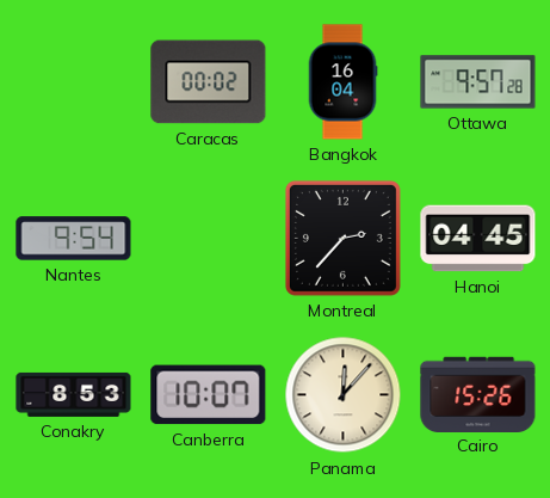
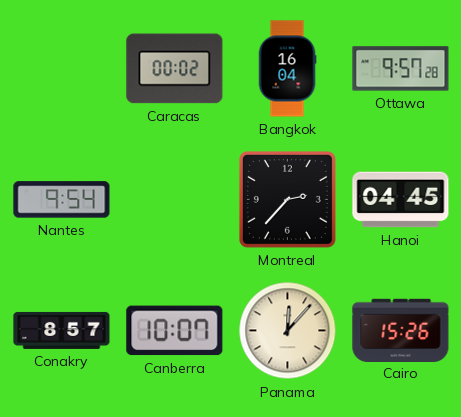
Conakry: 8:53 -> 8:57
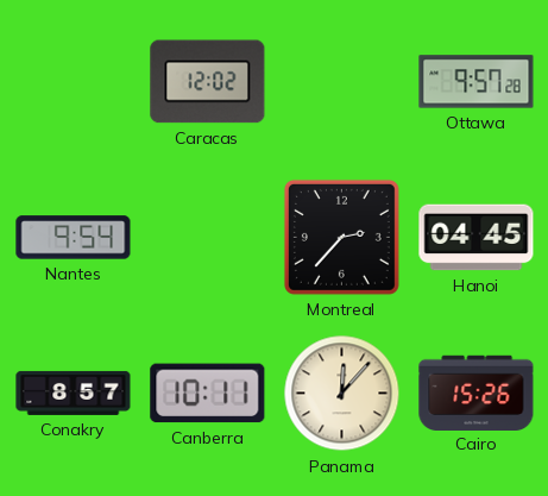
Caracas: 00:02 -> 12:02
Bangkok: 16:04 -> none
Canberra: 10:07 -> 10:11
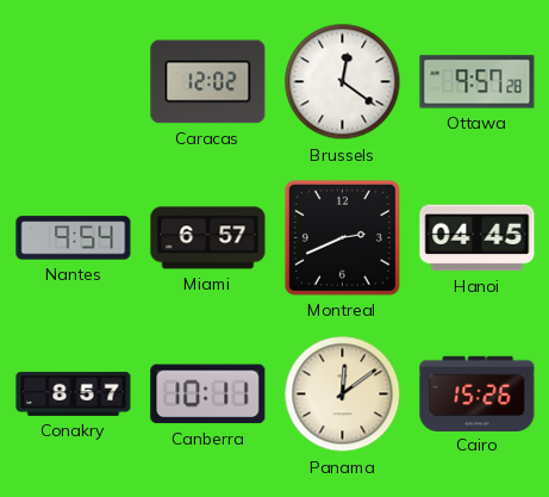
Brussels: none -> 12:21
Miami: none -> 6:57
Montreal: 2:37 -> 2:41
Panama: 12:07 -> 12:09
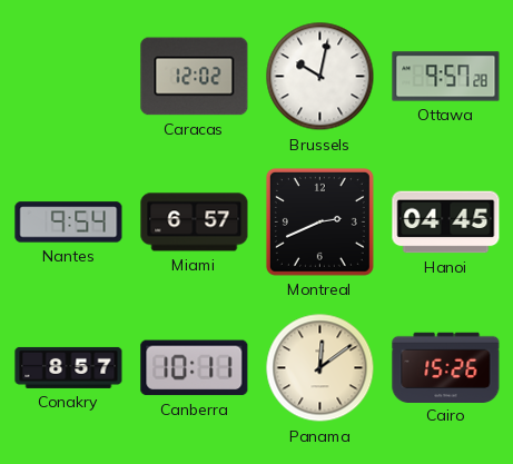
Brussels: 12:21 -> 10:02
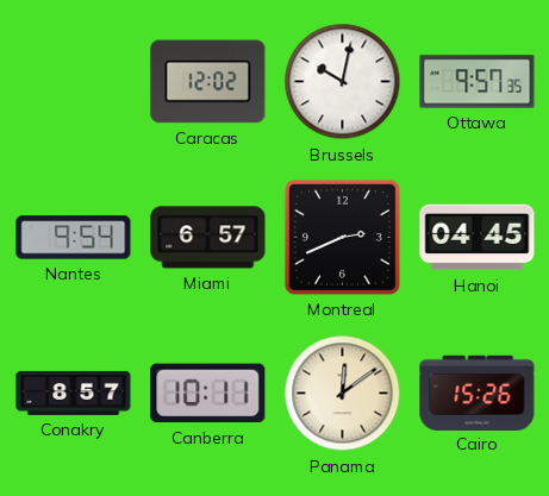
Ottawa: 9:57:28 -> 9:57:35
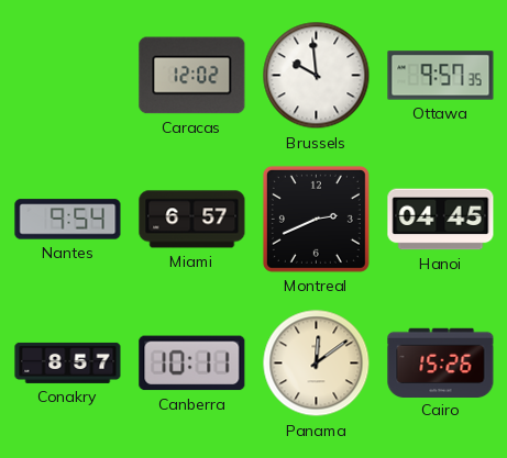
Brussels: 10:02 -> 9:59
